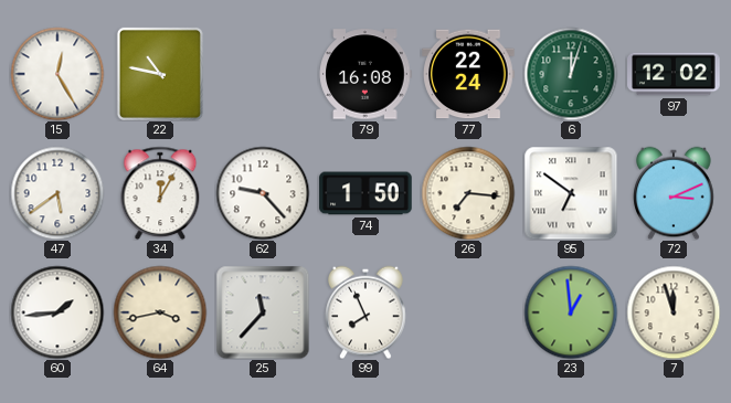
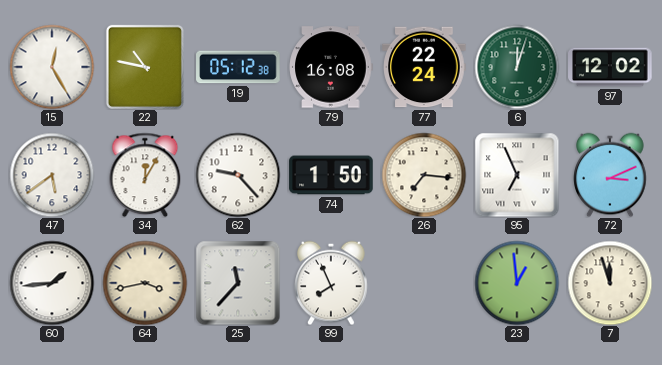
19: none -> 05:12
95: 6:51 -> 6:56
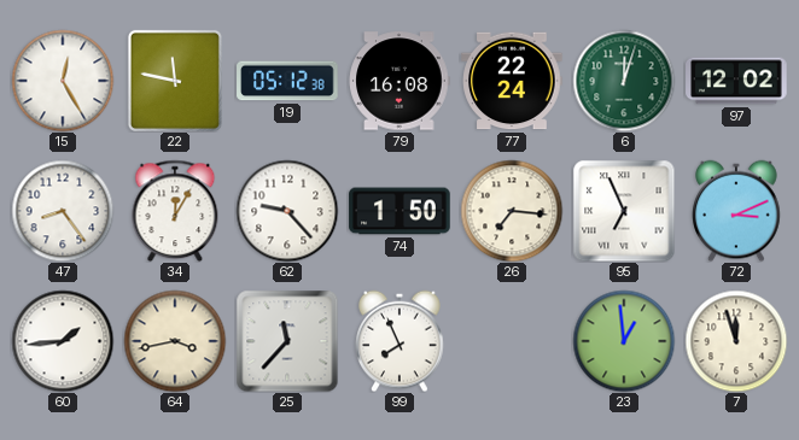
22: 10:47 -> 11:47
47: 5:39 -> 8:24
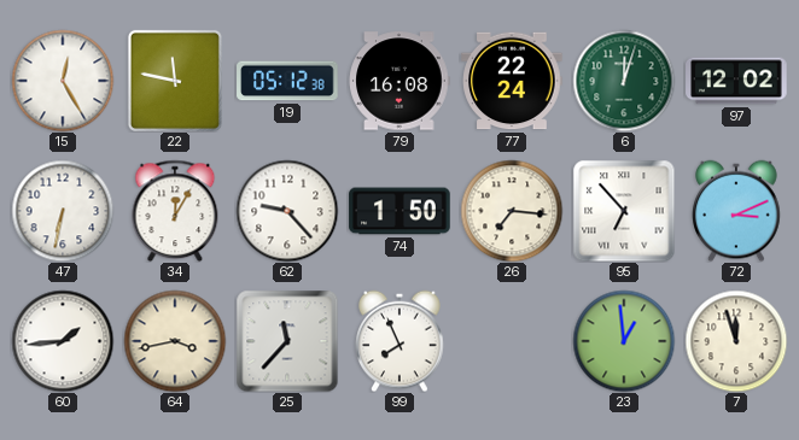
47: 8:24 -> 6:32
95: 6:56 -> 6:53
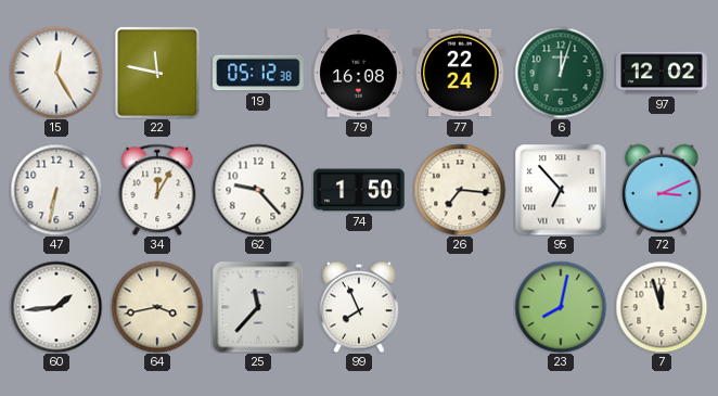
23: 12:59 -> 8:02
